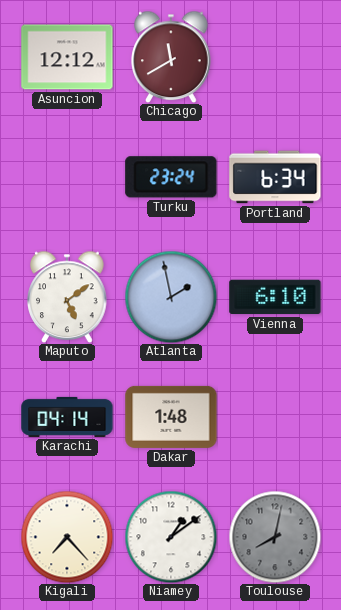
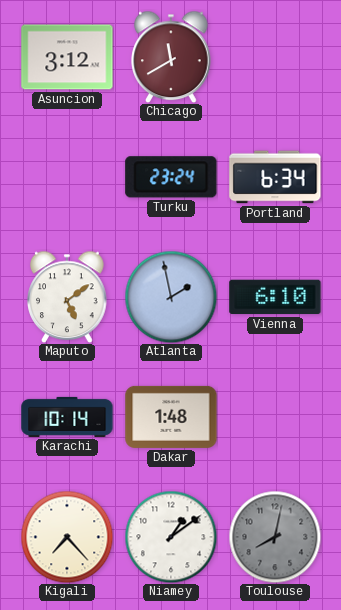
Asuncion: 12:12 -> 3:12
Karachi: 04:14 -> 10:14
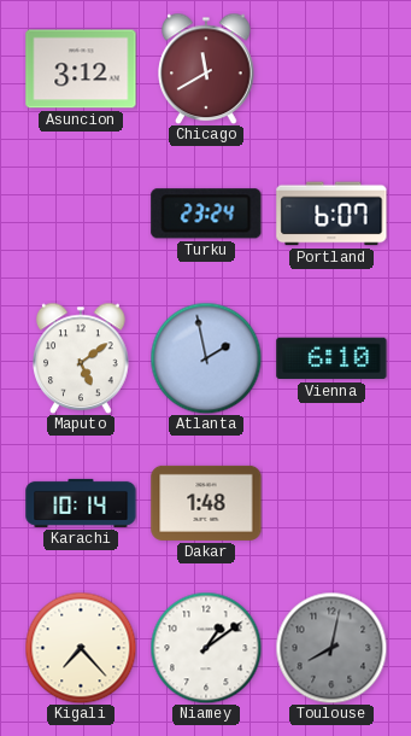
Portland: 6:34 -> 6:07
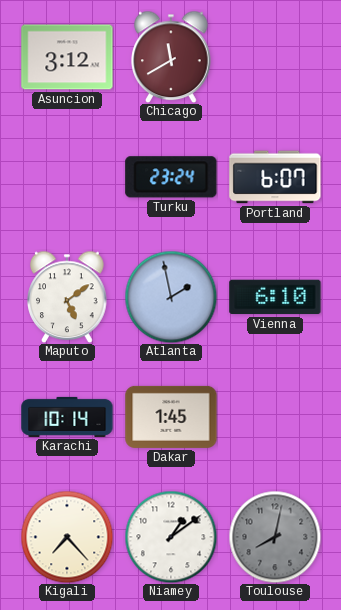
Dakar: 1:48 -> 1:45
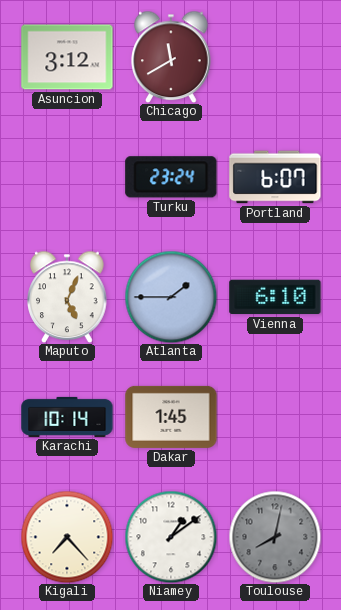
Maputo: 5:09 -> 5:04
Atlanta: 1:58 -> 1:45
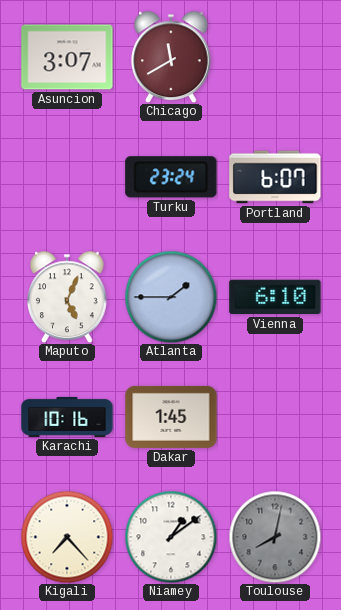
Asuncion: 3:12 -> 3:07
Karachi: 10:14 -> 10:16
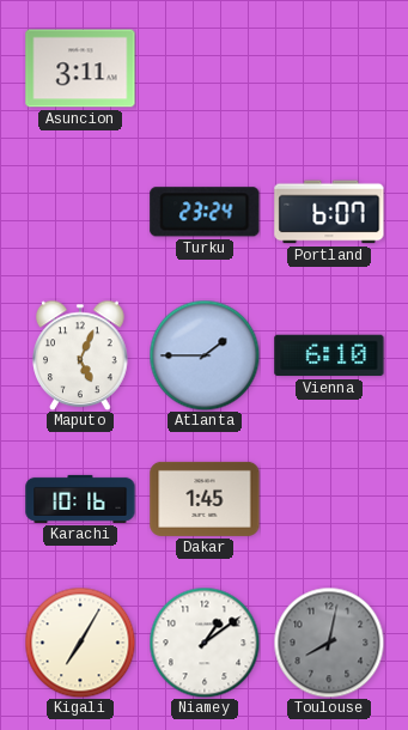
Asuncion: 3:07 -> 3:11
Chicago: 11:40 -> none
Kigali: 7:23 -> 7:05
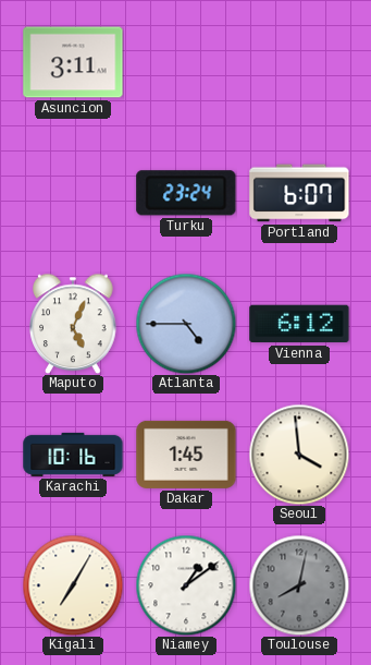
Atlanta: 1:45 -> 4:45
Vienna: 6:10 -> 6:12
Seoul: none -> 3:59
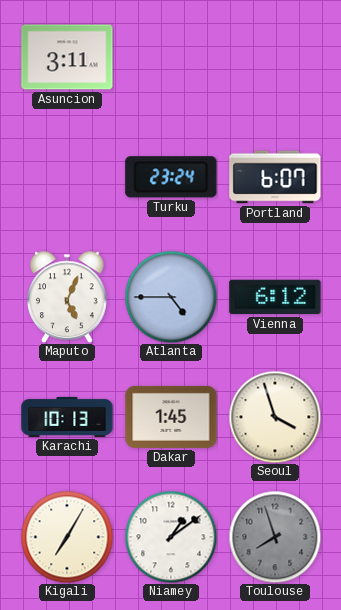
Karachi: 10:16 -> 10:13
Seoul: 3:59 -> 3:57
Toulouse: 8:02 -> 7:57
